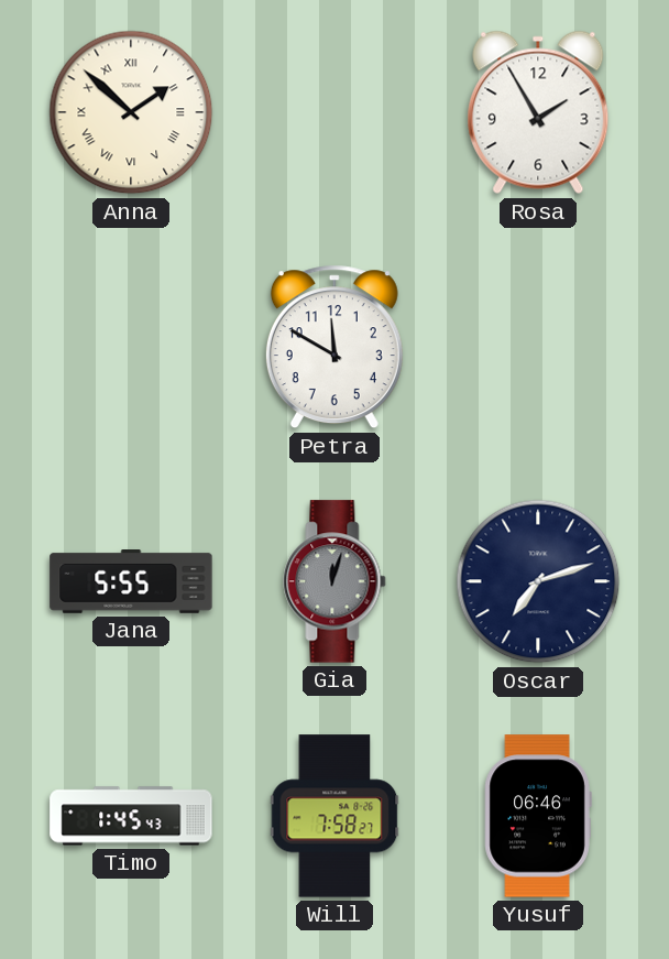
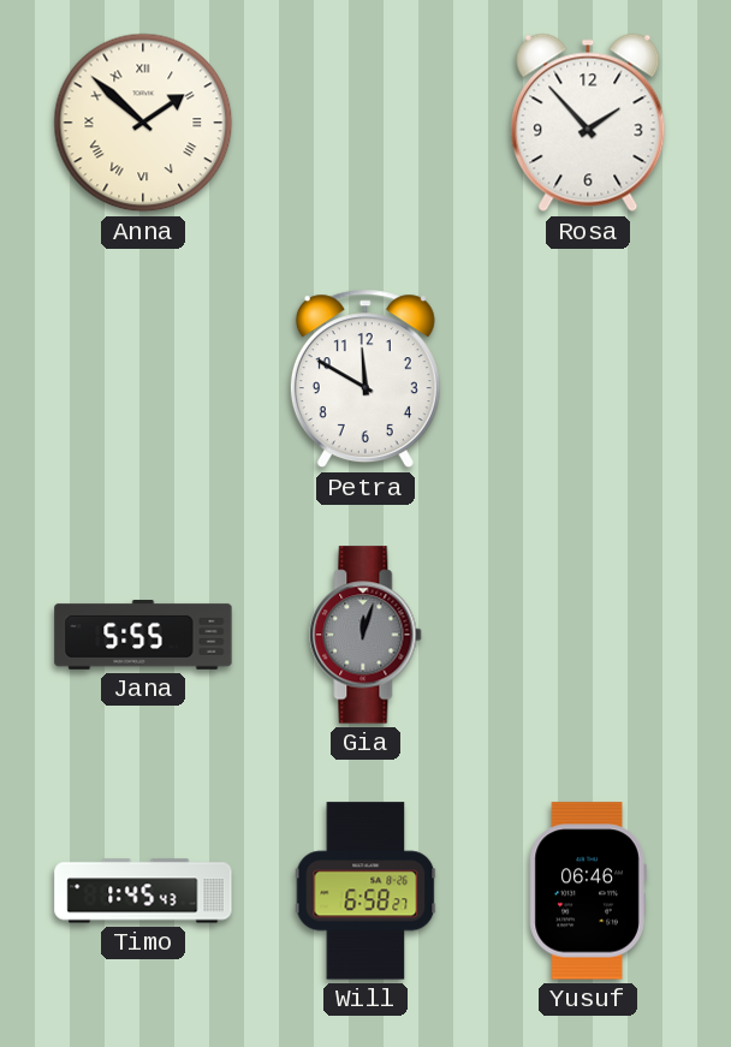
Rosa: 1:55 -> 1:53
Oscar: 7:12 -> none
Will: 7:58 -> 6:58
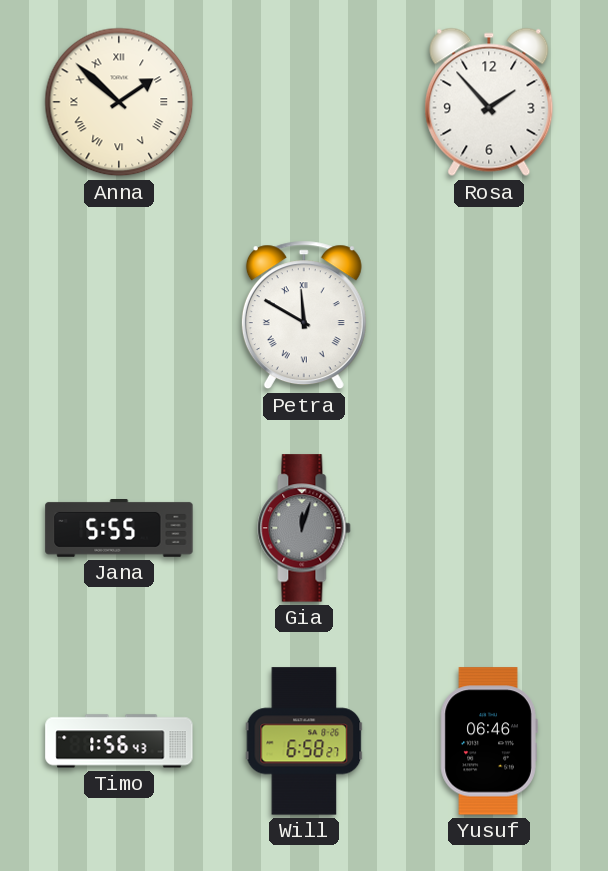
Petra numerals: Arabic -> Roman
Timo: 1:45 -> 1:56
